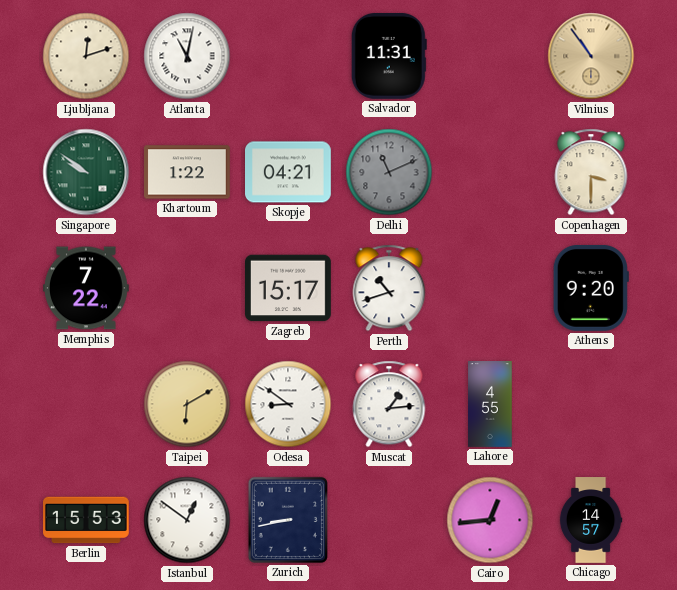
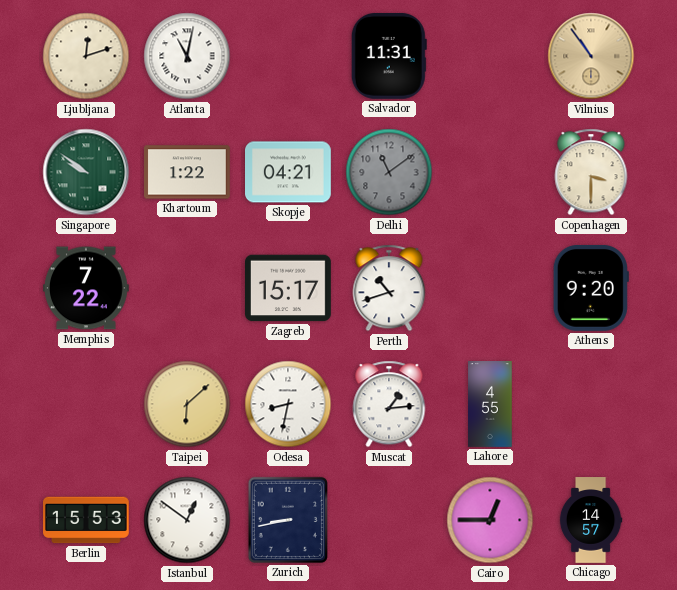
Delhi: 11:11 -> 11:09
Taipei: 6:10 -> 6:08
Odesa: 8:51 -> 8:32
Cairo: 12:44 -> 12:45
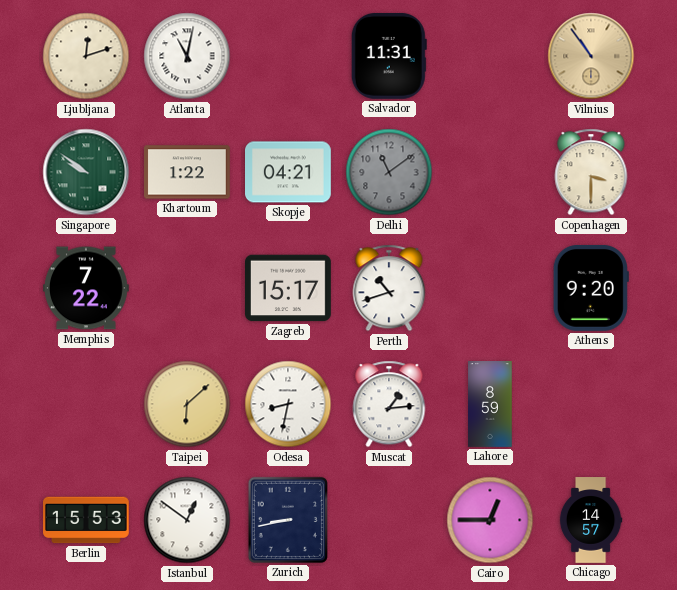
Lahore: 4:55 -> 8:59
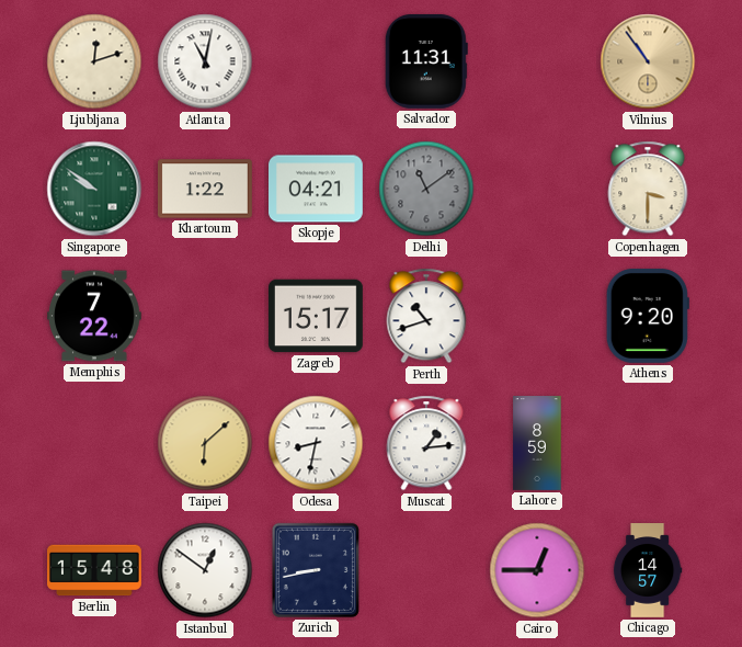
Berlin: 15:53 -> 15:48
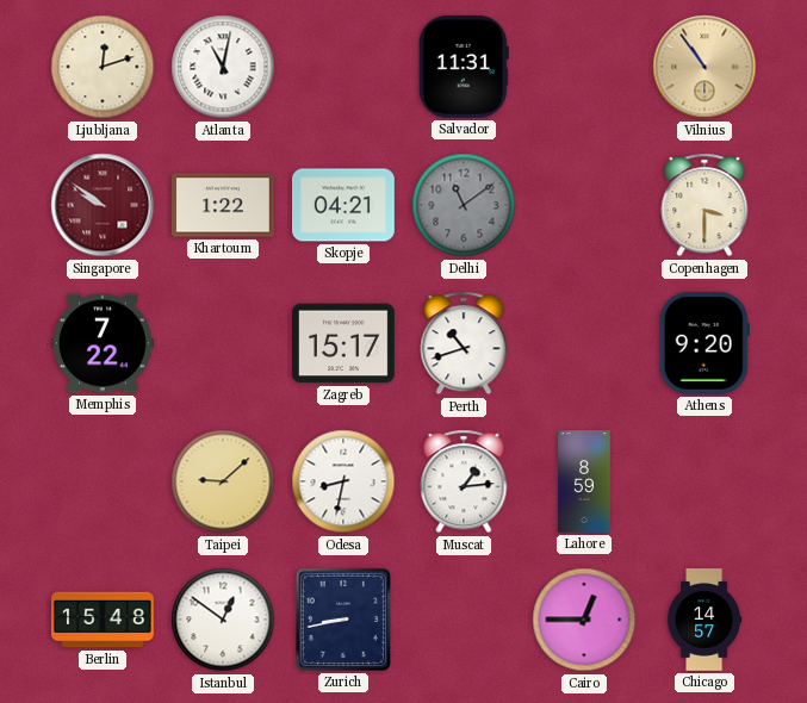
Singapore dial: green -> burgundy
Taipei: 6:08 -> 9:08
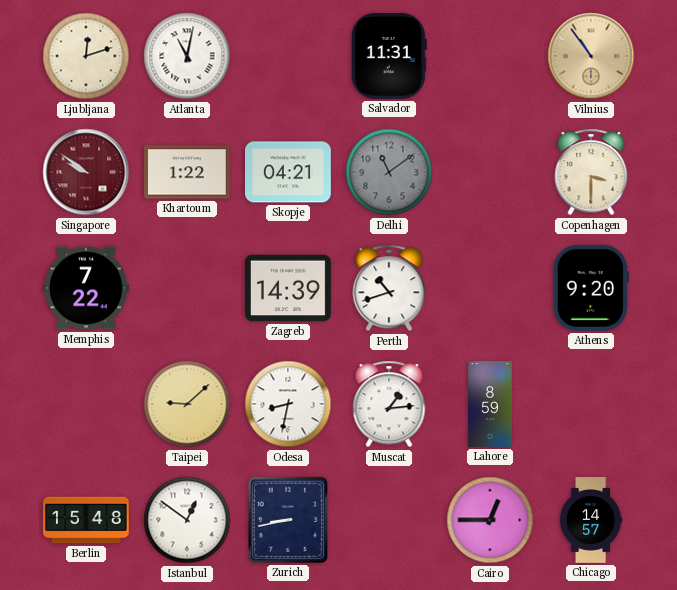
Zagreb: 15:17 -> 14:39
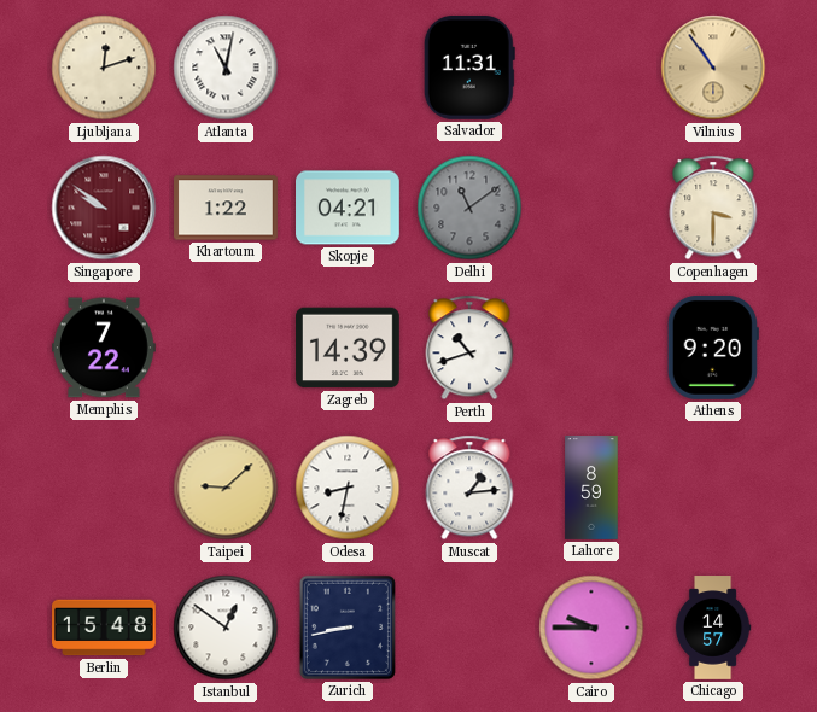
Cairo: 12:45 -> 9:45
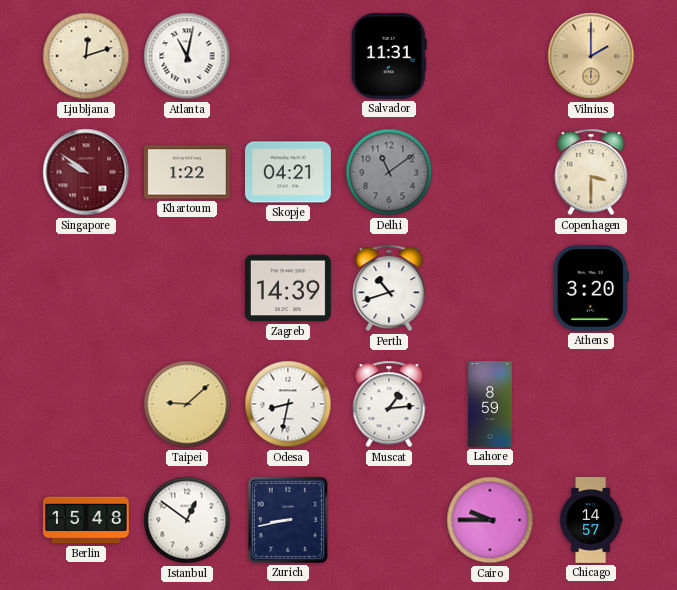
Vilnius: 10:54 -> 2:00
Memphis: 7:22 -> none
Athens: 9:20 -> 3:20
